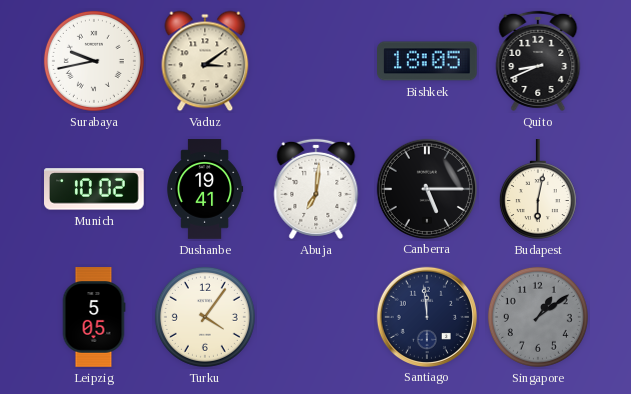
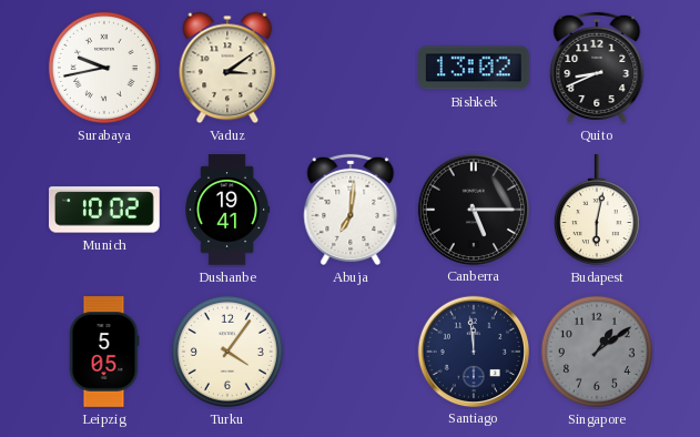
Bishkek: 18:05 -> 13:02
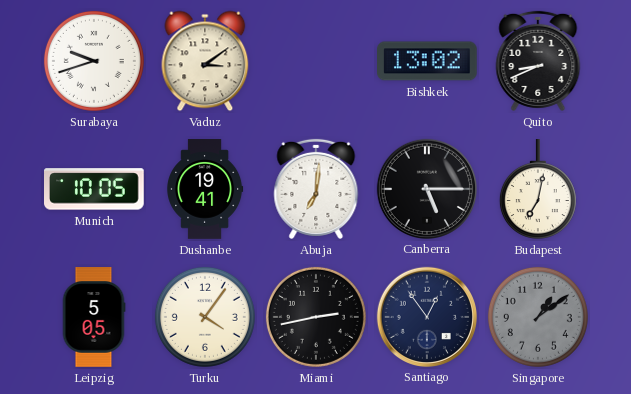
Surabaya: 9:43 -> 9:42
Munich: 10:02 -> 10:05
Budapest: 6:02 -> 7:02
Miami: none -> 2:43
Santiago: 11:59 -> 12:54
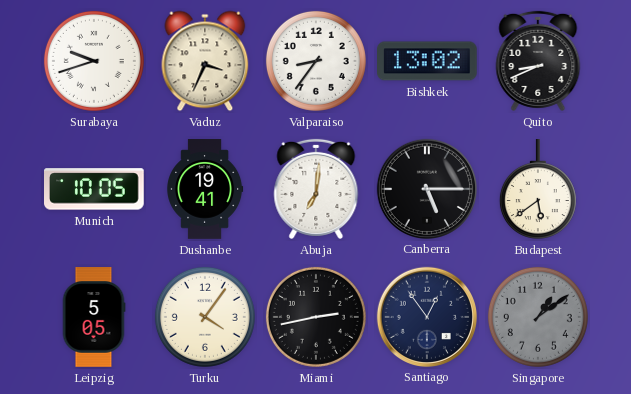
Vaduz: 3:09 -> 3:34
Valparaiso: none -> 8:36
Budapest: 7:02 -> 5:39
